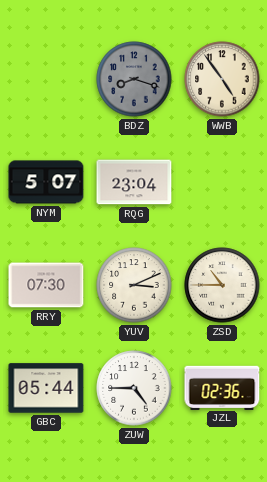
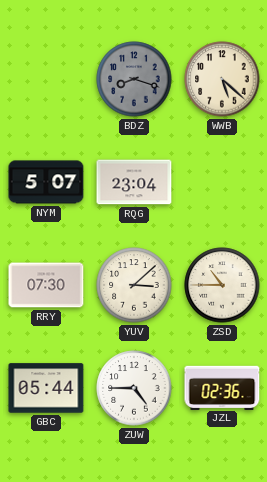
WWB: 4:54 -> 5:22
YUV: 3:11 -> 3:08
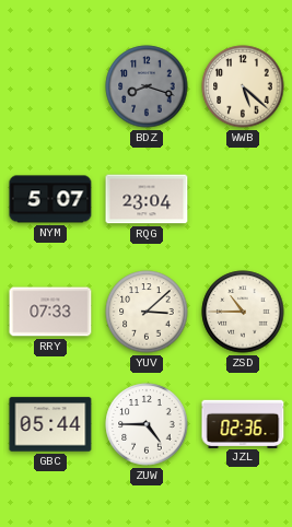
RRY: 07:30 -> 07:33
